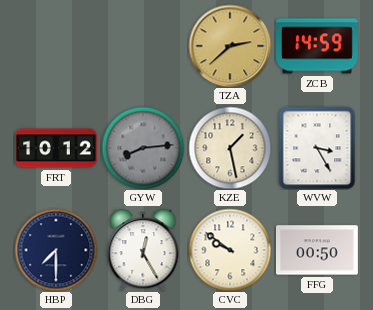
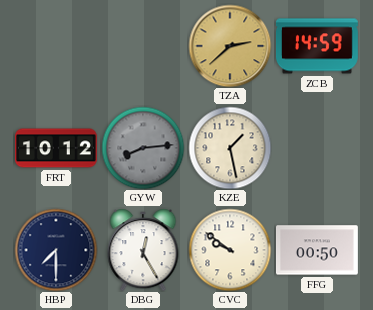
WVW: 3:25 -> none
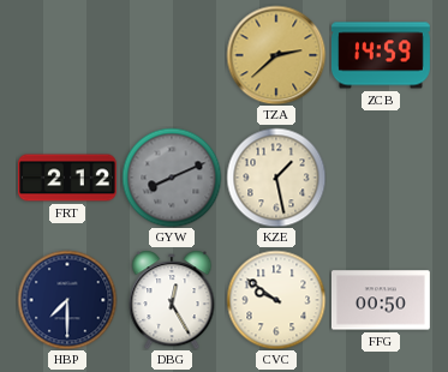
FRT: 10:12 -> 2:12
GYW: 8:14 -> 8:11
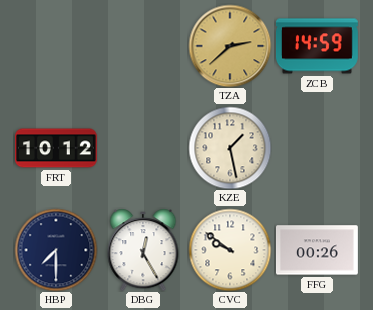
FRT: 2:12 -> 10:12
GYW: 8:11 -> none
FFG: 00:50 -> 00:26
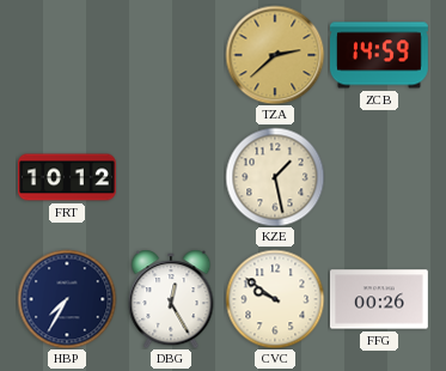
HBP: 7:30 -> 7:35
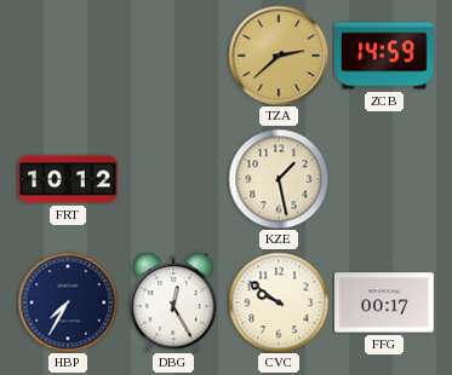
FFG: 00:26 -> 00:17
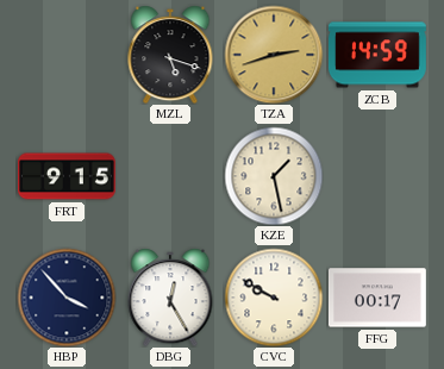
MZL: none -> 5:18
TZA: 2:38 -> 2:42
FRT: 10:12 -> 9:15
HBP: 7:35 -> 3:53
CVC: 9:51 -> 9:50
